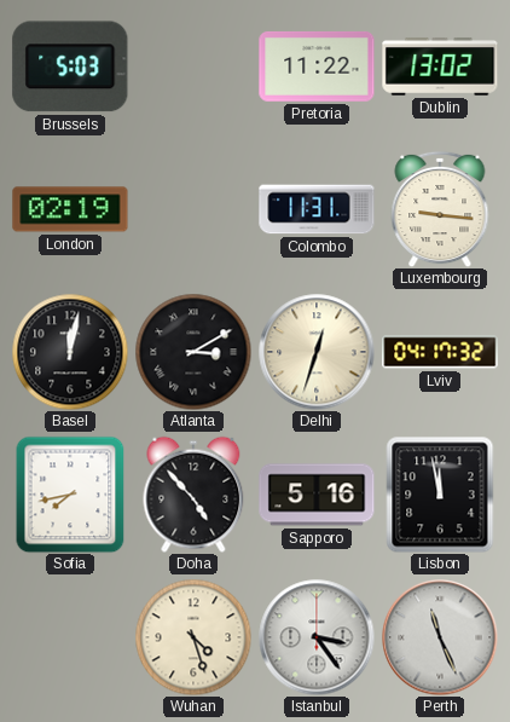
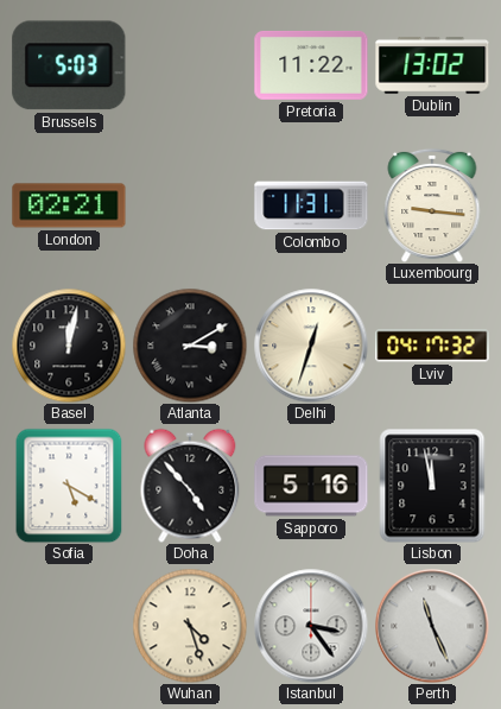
London: 02:19 -> 02:21
Sofia: 7:43 -> 5:20
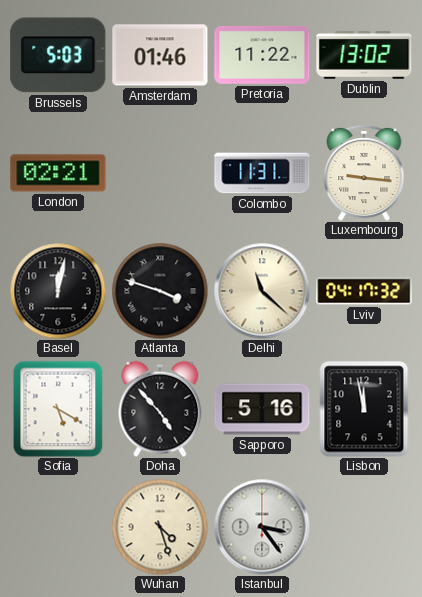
Amsterdam: none -> 01:46
Atlanta: 3:10 -> 3:48
Delhi: 12:33 -> 11:22
Perth: 11:26 -> none
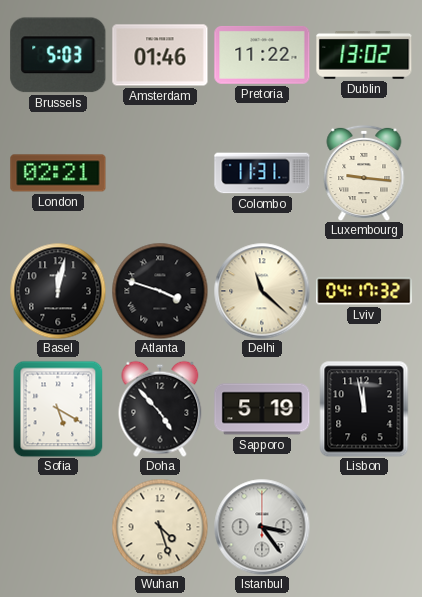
Sapporo: 5:16 -> 5:19
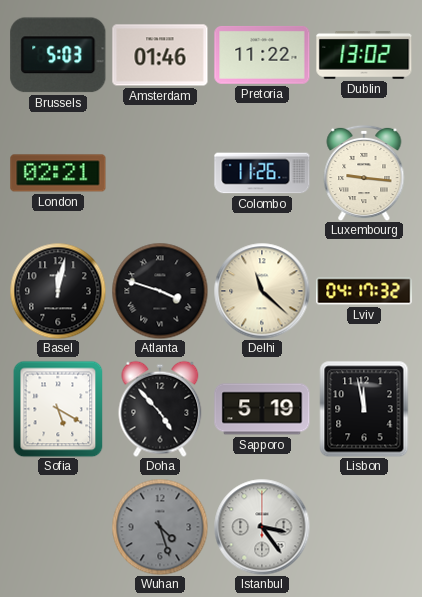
Colombo: 11:31 -> 11:26
Wuhan dial: cream -> grey
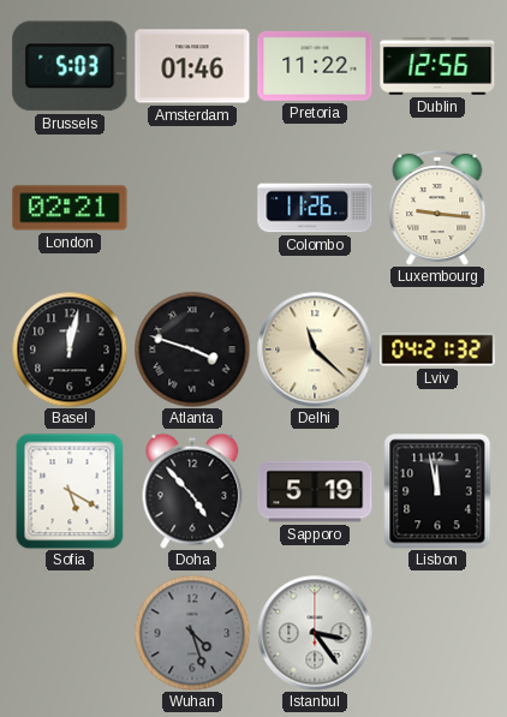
Dublin: 13:02 -> 12:56
Lviv: 04:17 -> 04:21
